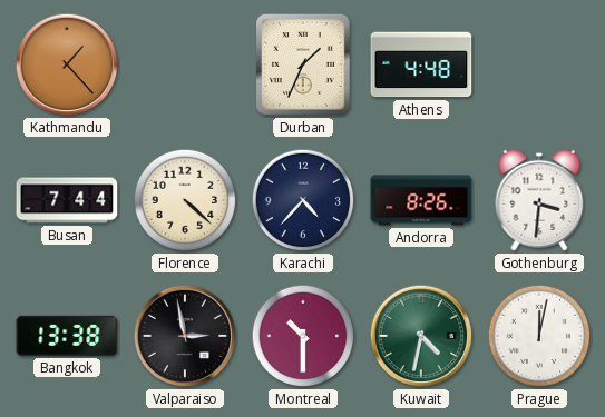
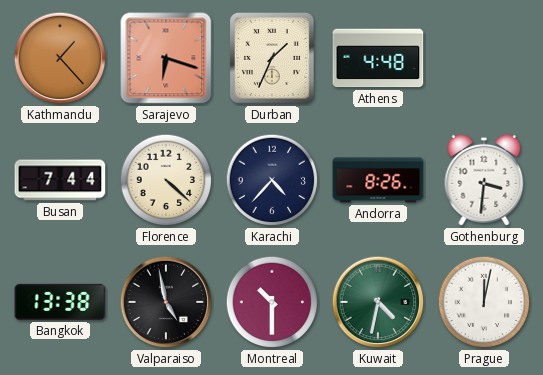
Sarajevo: none -> 6:18
Valparaiso: 2:58 -> 4:58
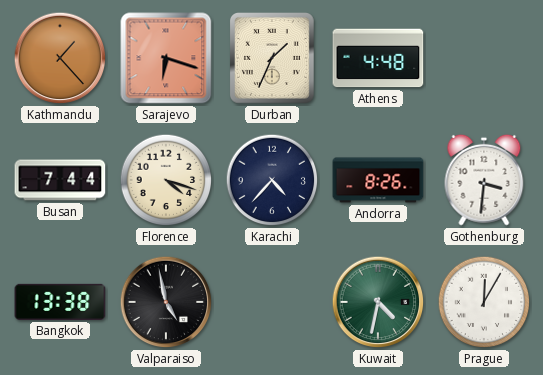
Florence: 4:22 -> 4:18
Montreal: 10:30 -> none
Prague: 12:02 -> 12:05
